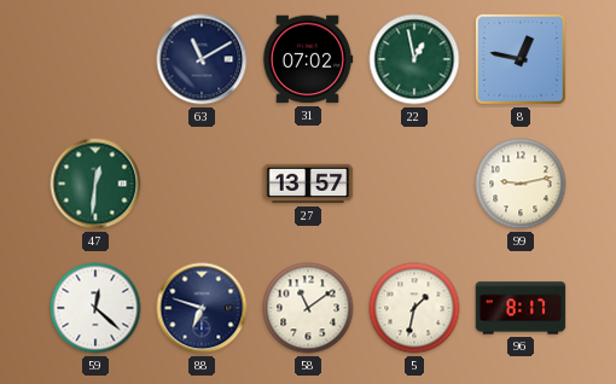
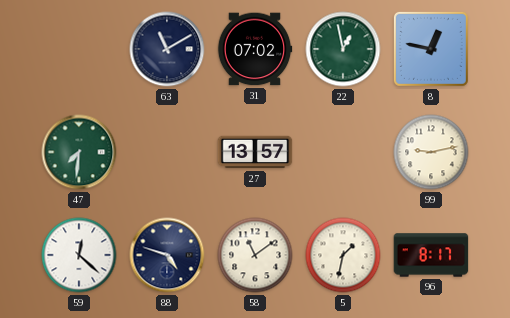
47: 12:31 -> 7:31
88: 6:48 -> 4:48
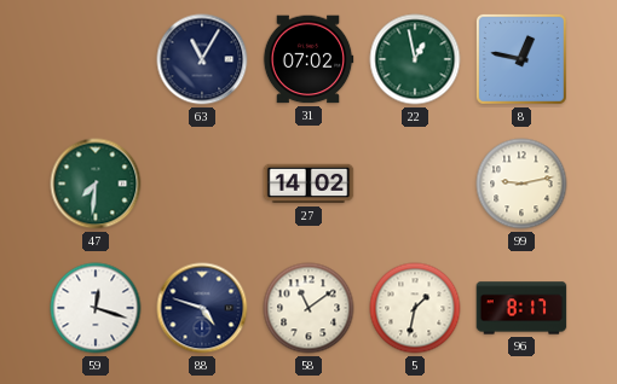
63: 11:10 -> 11:05
27: 13:57 -> 14:02
59: 12:22 -> 12:18
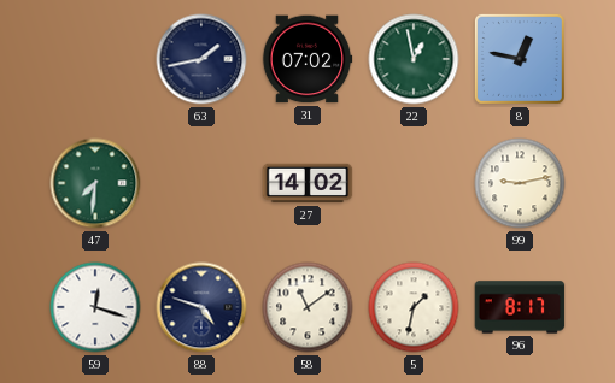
63: 11:05 -> 1:43
